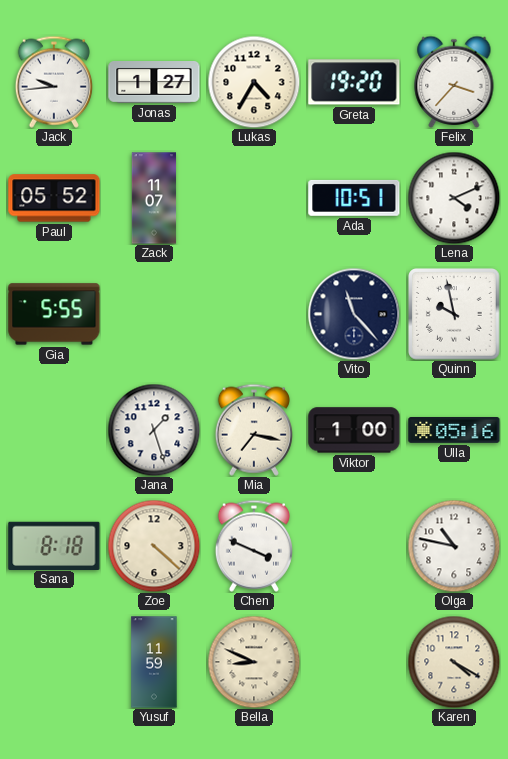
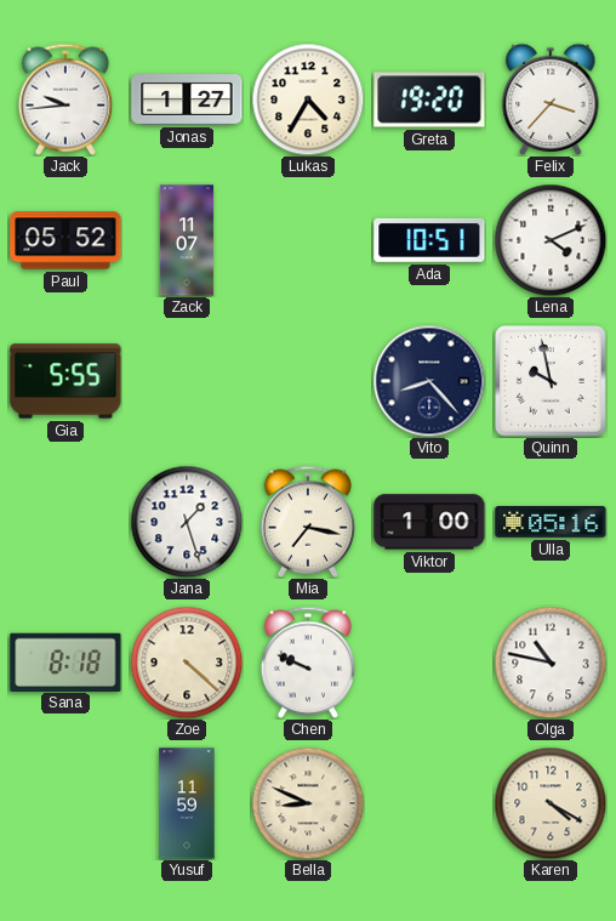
Vito: 11:23 -> 8:23
Chen: 3:49 -> 9:49
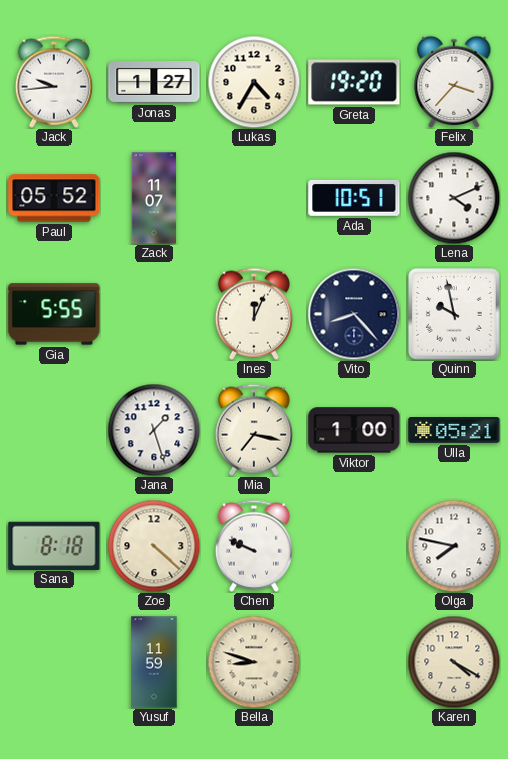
Ines: none -> 12:04
Ulla: 05:16 -> 05:21
Olga: 10:47 -> 7:47
Bella: 8:49 -> 8:48
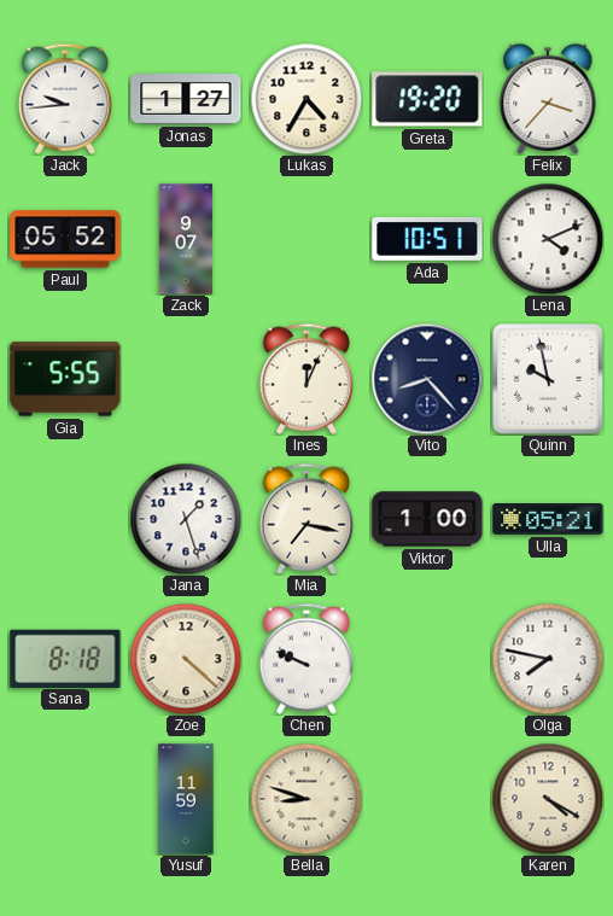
Zack: 11:07 -> 9:07
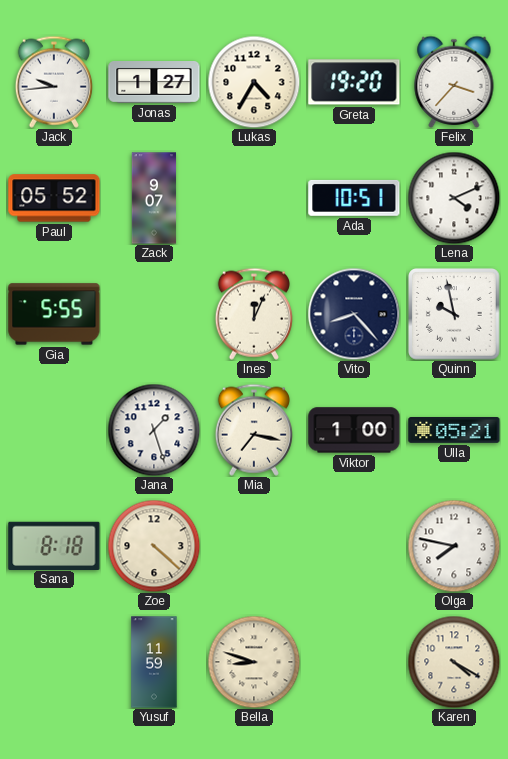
Chen: 9:49 -> none
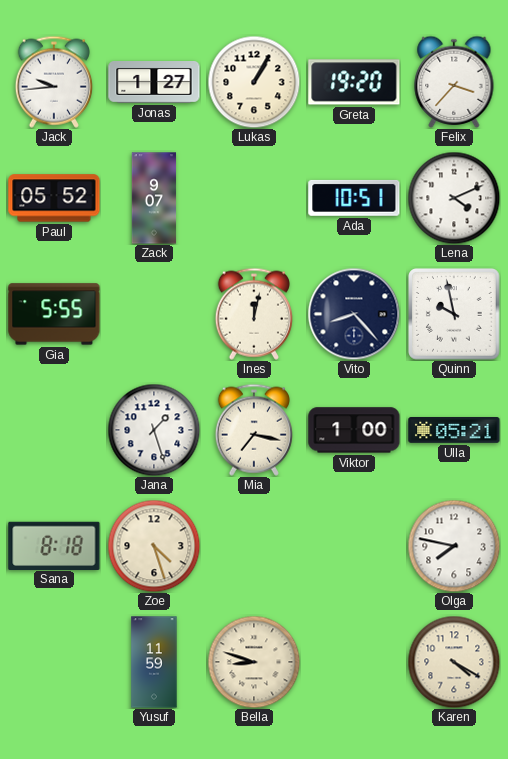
Lukas: 4:35 -> 1:05
Ines: 12:04 -> 12:02
Zoe: 4:22 -> 4:27
